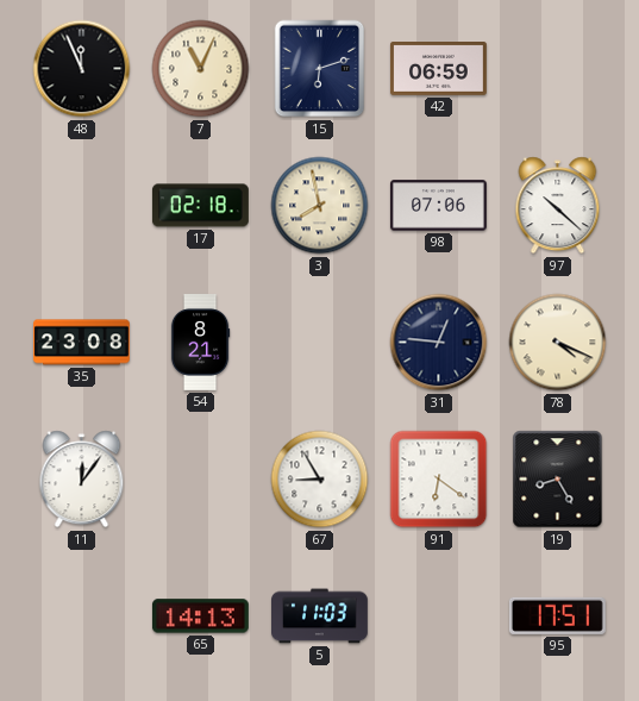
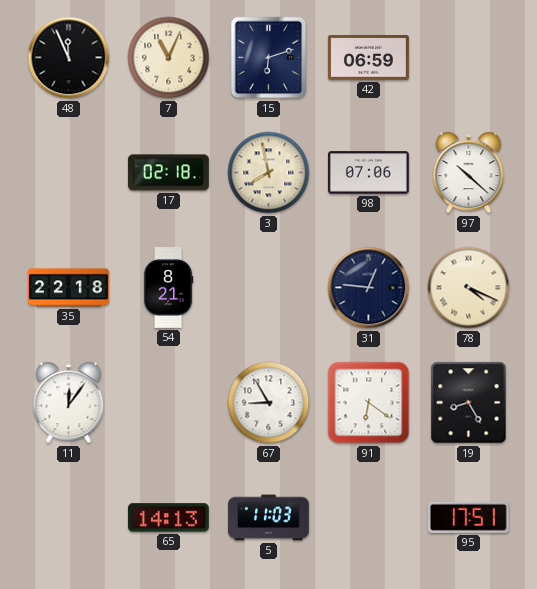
35: 23:08 -> 22:18
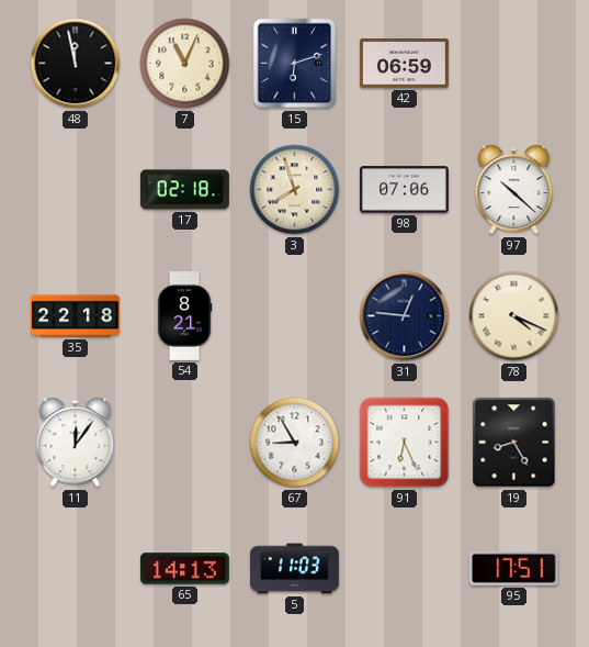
48: 11:56 -> 11:58
3: 7:58 -> 7:57
91: 6:21 -> 6:26
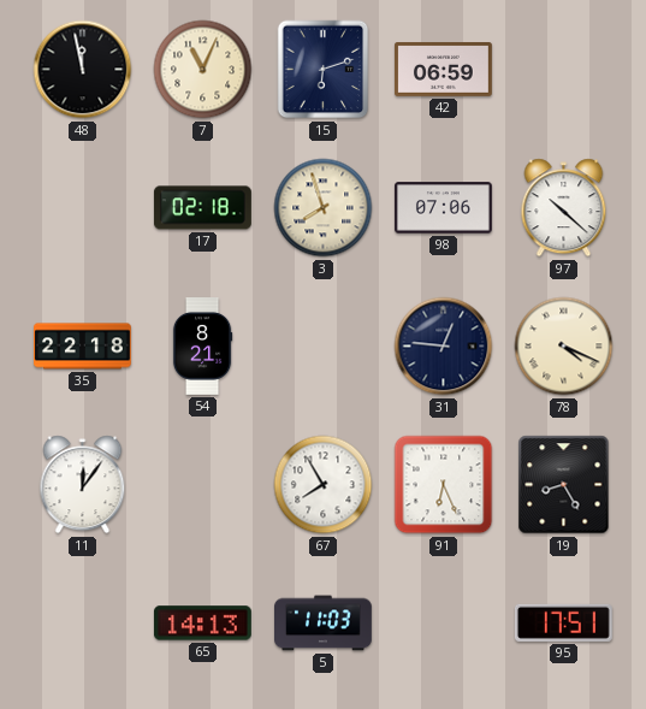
67: 8:55 -> 7:55
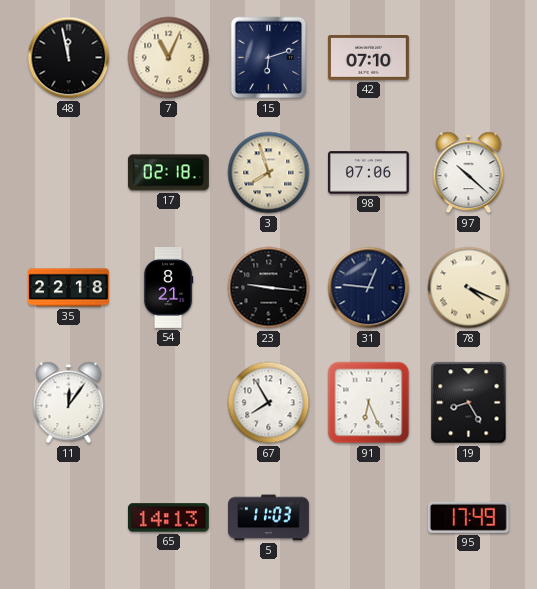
42: 06:59 -> 07:10
23: none -> 9:16
95: 17:51 -> 17:49
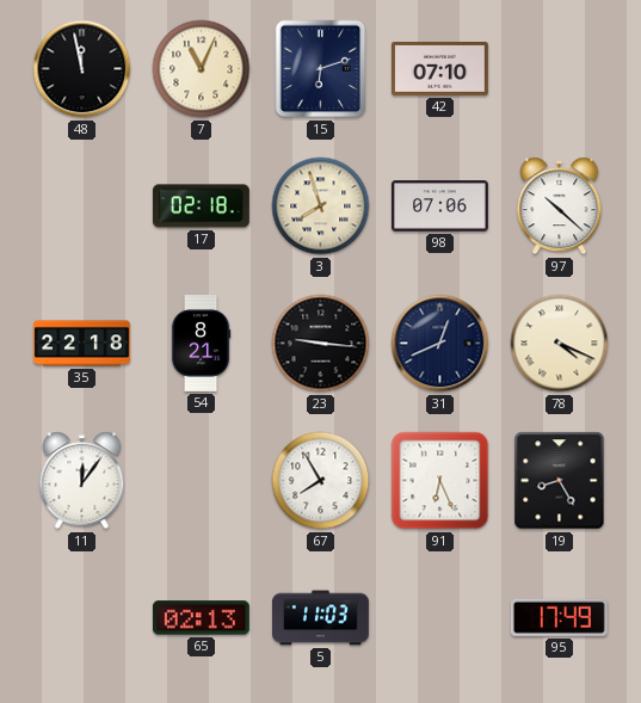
31: 12:46 -> 12:41
65: 14:13 -> 02:13
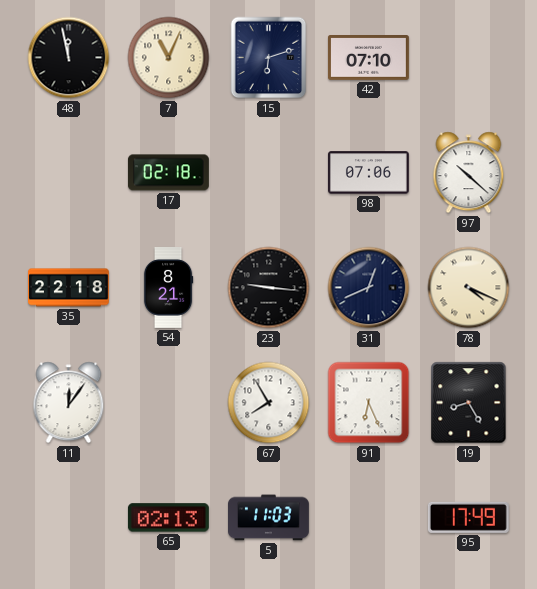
3: 7:57 -> none
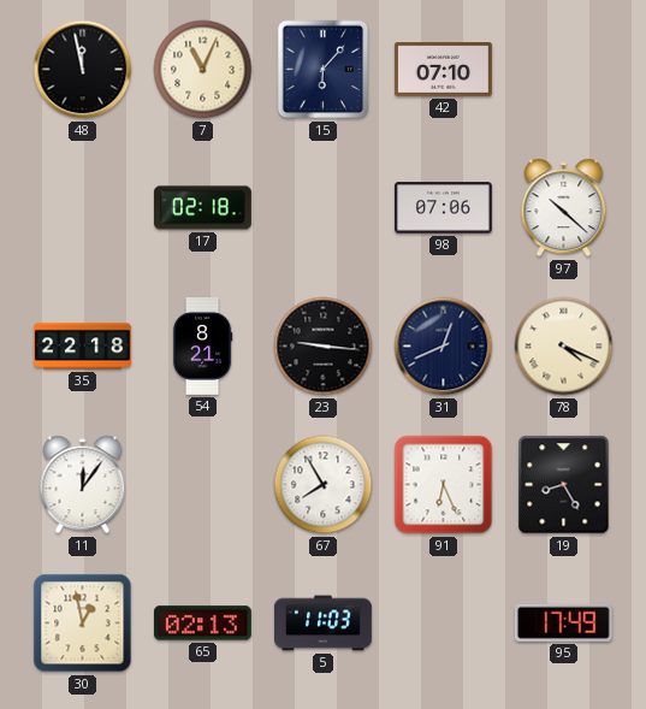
15: 6:12 -> 6:07
30: none -> 12:58
